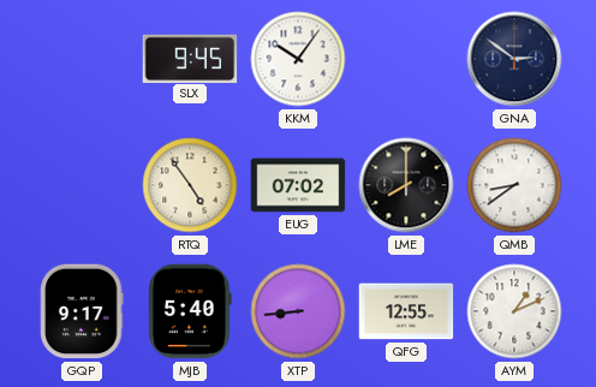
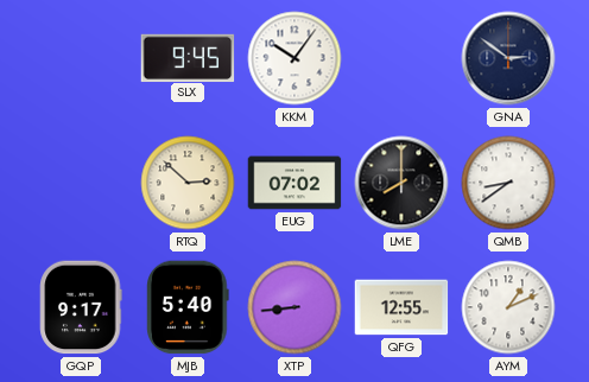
RTQ: 4:54 -> 2:52
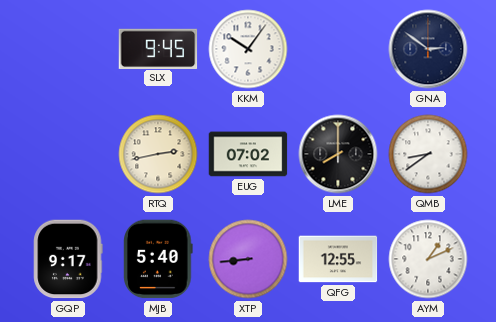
RTQ: 2:52 -> 2:43
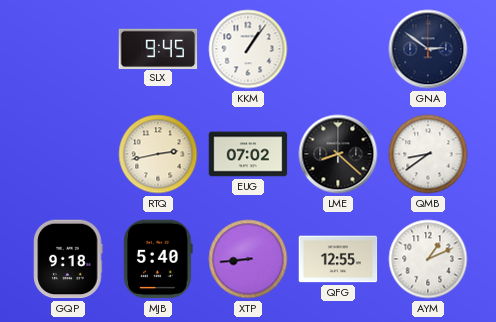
KKM: 10:06 -> 1:06
LME: 8:00 -> 8:22
GQP: 9:17 -> 9:18
